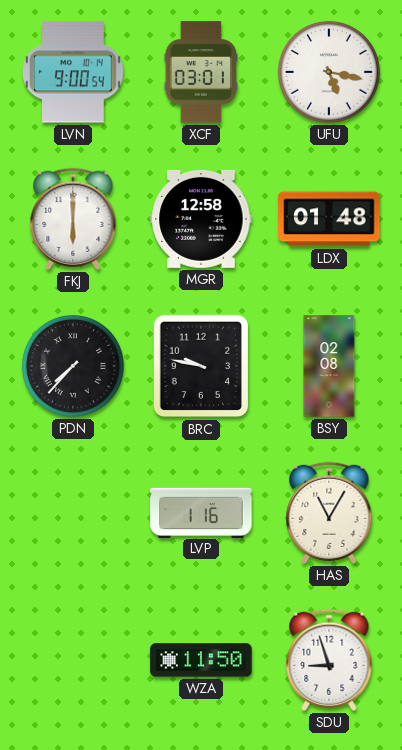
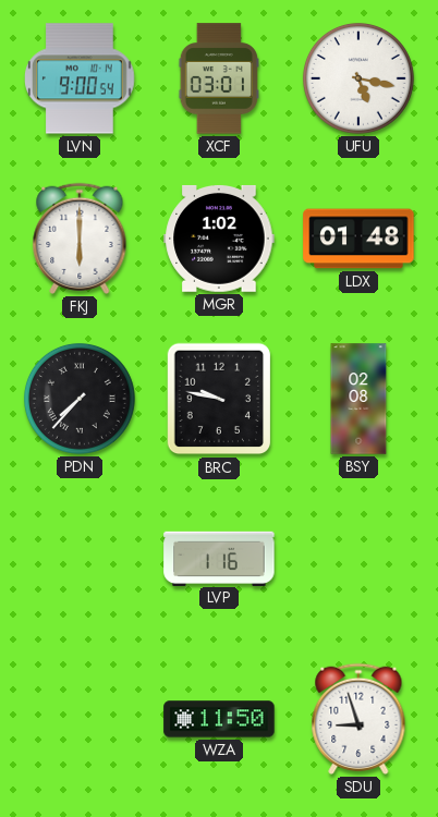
MGR: 12:58 -> 1:02
HAS: 11:05 -> none
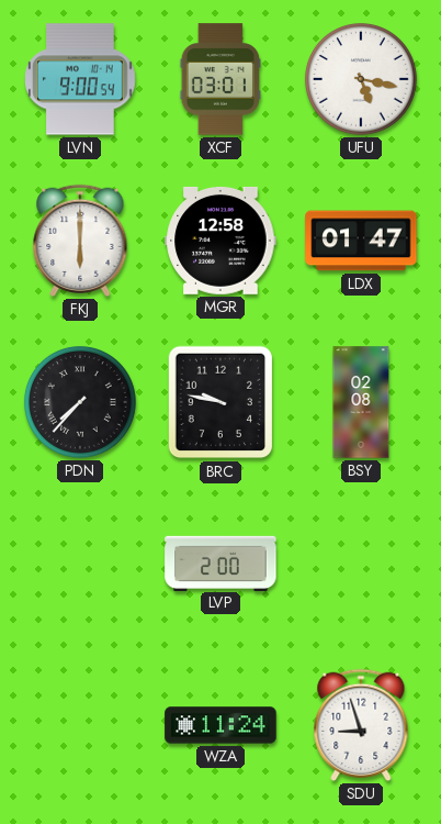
MGR: 1:02 -> 12:58
LDX: 01:48 -> 01:47
LVP: 1:16 -> 2:00
WZA: 11:50 -> 11:24
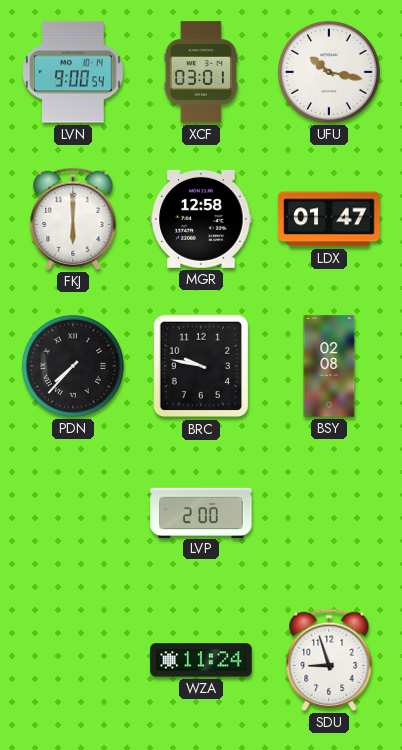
UFU: 5:17 -> 10:17
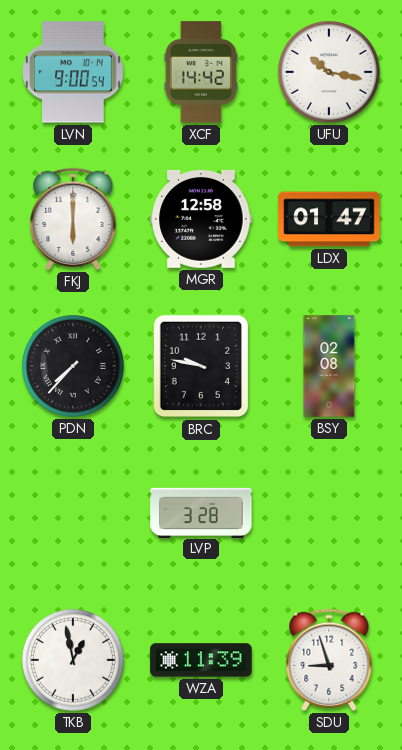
XCF: 03:01 -> 14:42
LVP: 2:00 -> 3:28
TKB: none -> 12:58
WZA: 11:24 -> 11:39
